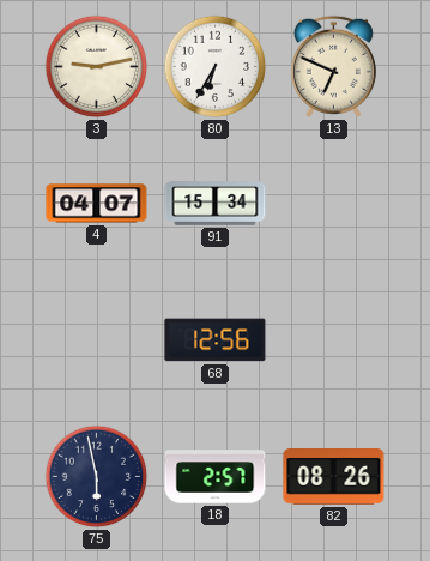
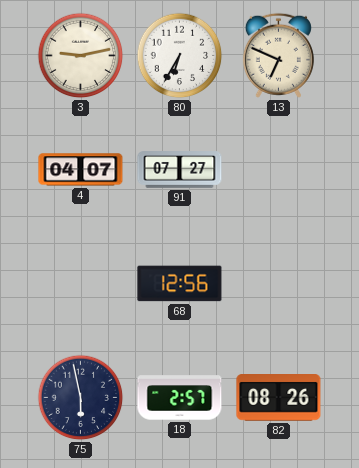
91: 15:34 -> 07:27
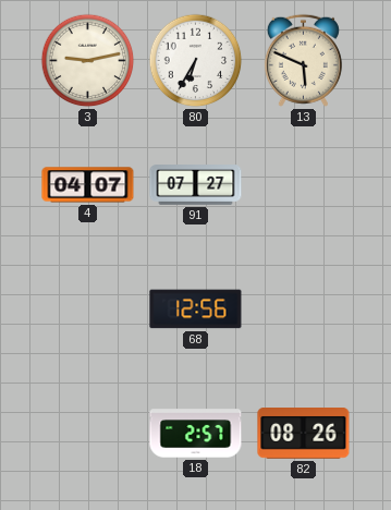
13: 6:49 -> 5:49
75: 5:58 -> none
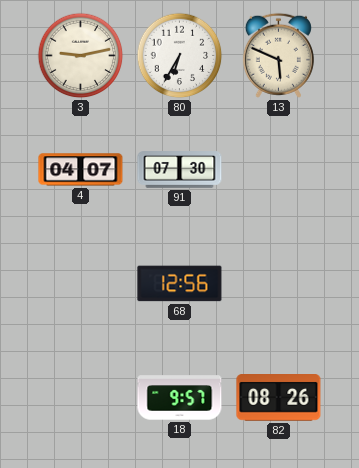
91: 07:27 -> 07:30
18: 2:57 -> 9:57
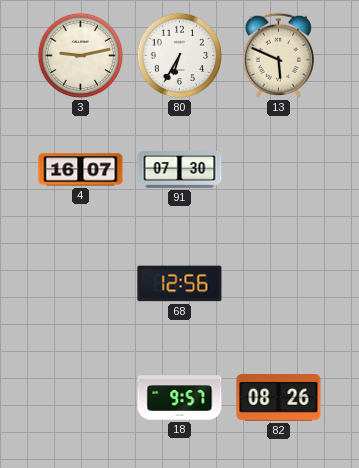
4: 04:07 -> 16:07
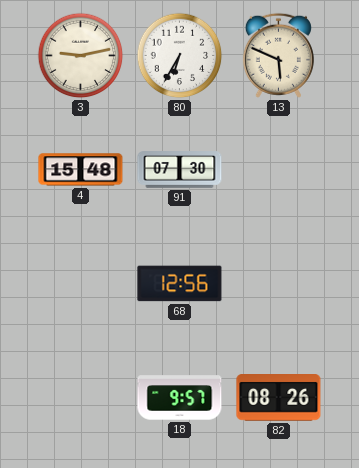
4: 16:07 -> 15:48
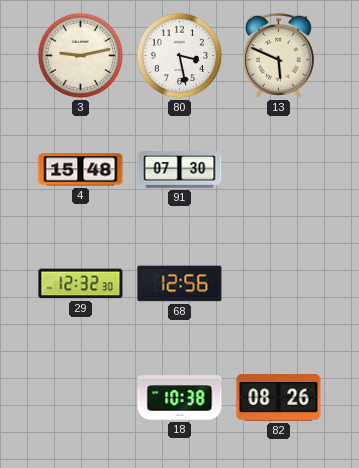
80: 6:35 -> 3:28
29: none -> 12:32
18: 9:57 -> 10:38
